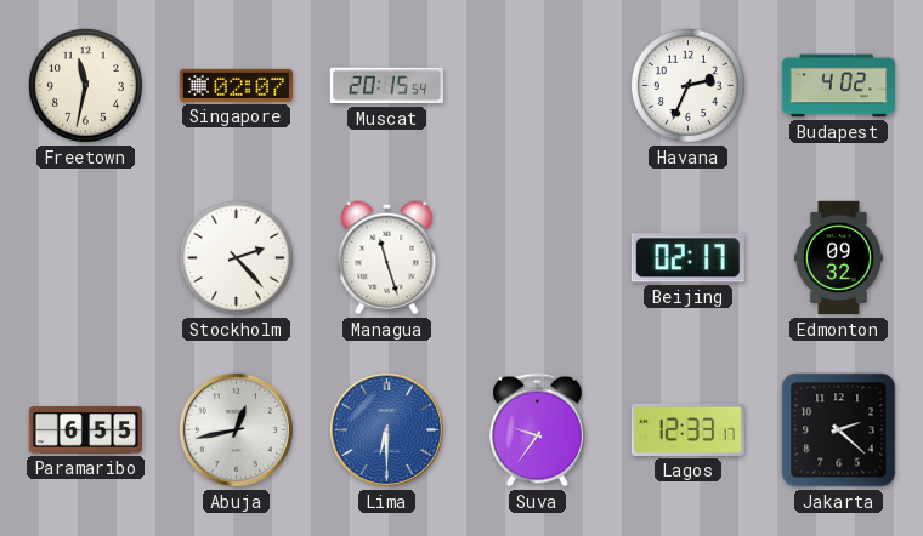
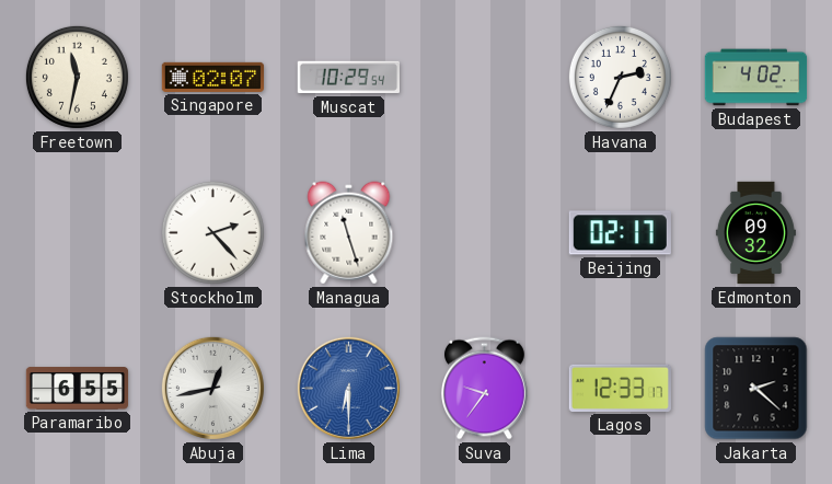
Muscat: 20:15 -> 10:29
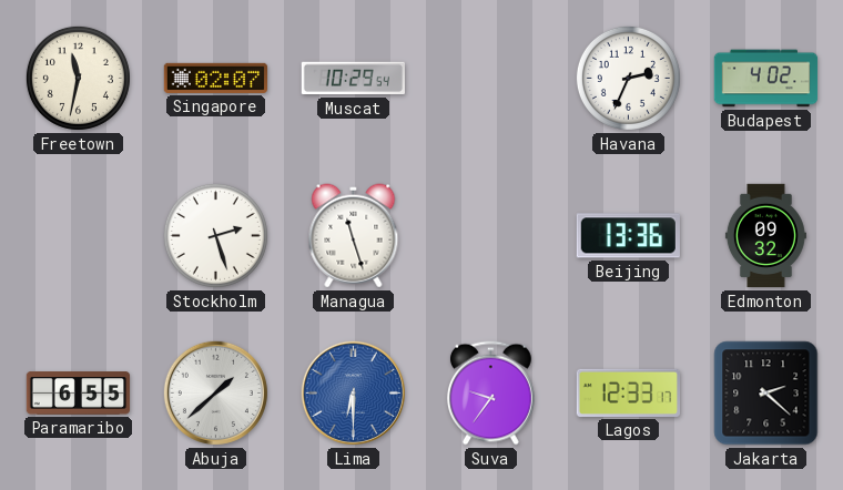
Stockholm: 2:23 -> 2:27
Beijing: 02:17 -> 13:36
Abuja: 12:43 -> 1:38
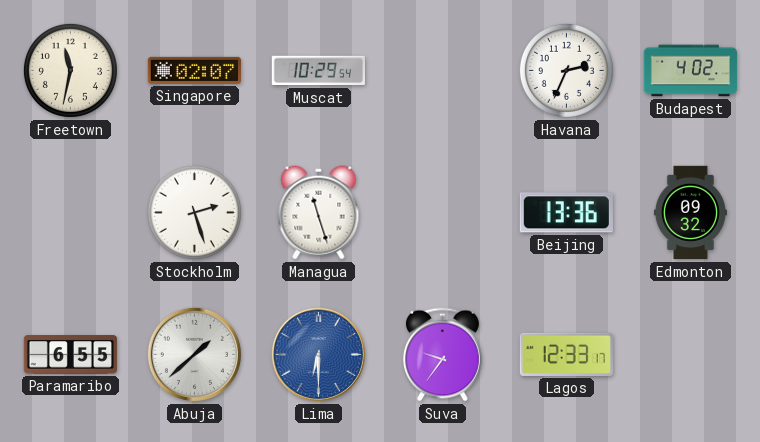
Jakarta: 2:22 -> none
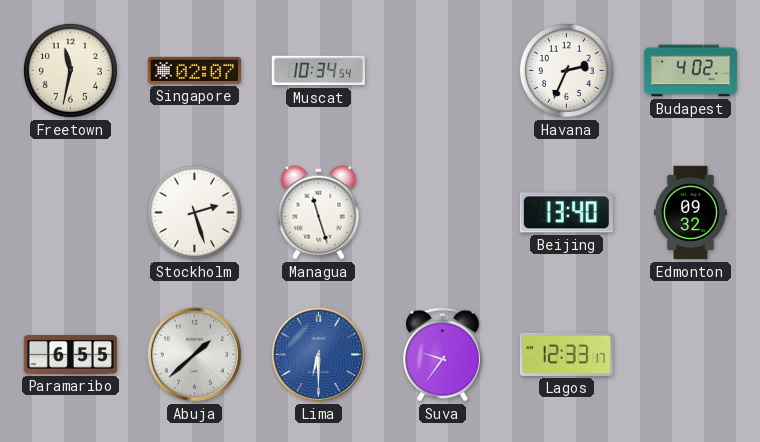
Muscat: 10:29 -> 10:34
Beijing: 13:36 -> 13:40
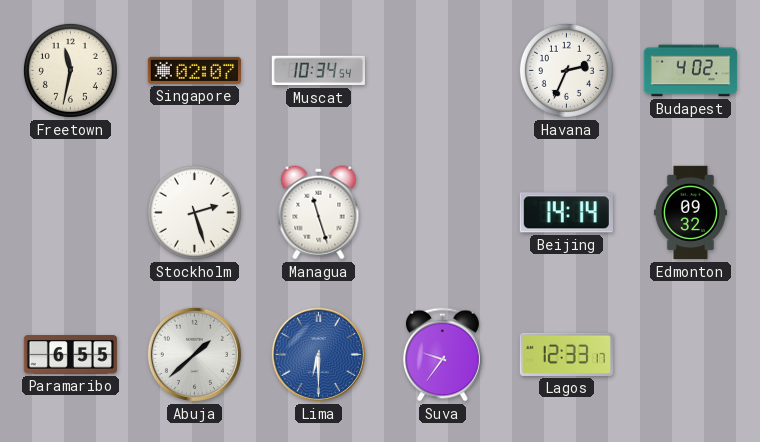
Beijing: 13:40 -> 14:14
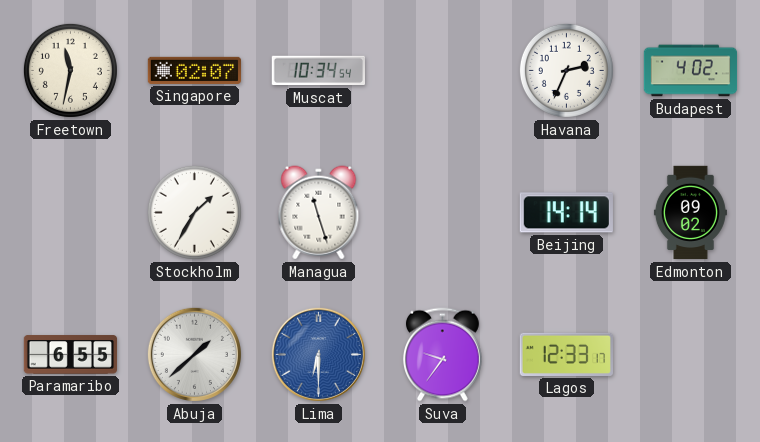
Stockholm: 2:27 -> 1:35
Edmonton: 09:32 -> 09:02
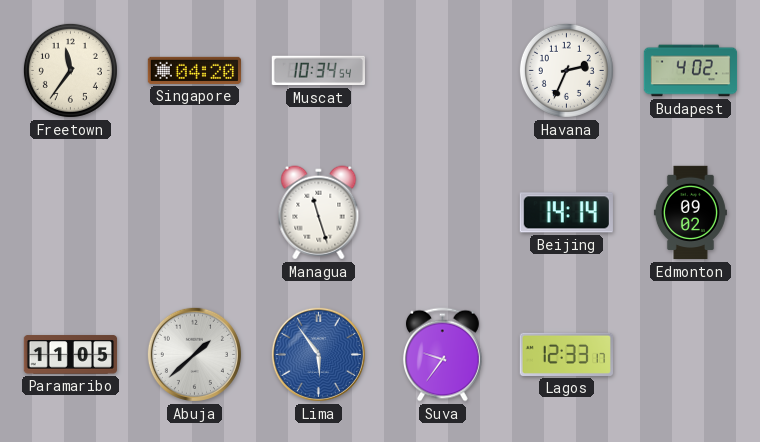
Freetown: 11:32 -> 11:36
Singapore: 02:07 -> 04:20
Stockholm: 1:35 -> none
Paramaribo: 6:55 -> 11:05
Lima: 6:30 -> 5:54
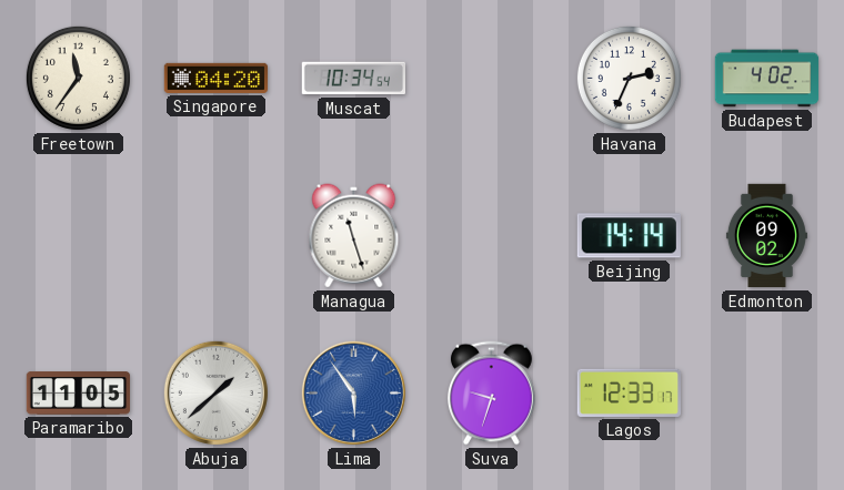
Suva: 9:36 -> 9:33
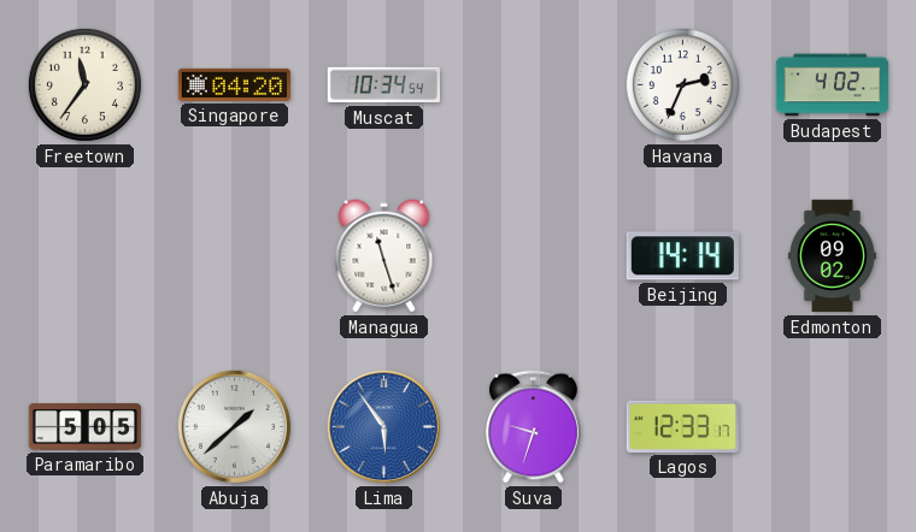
Paramaribo: 11:05 -> 5:05
